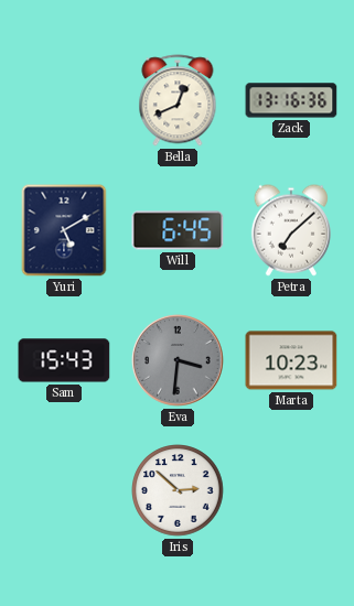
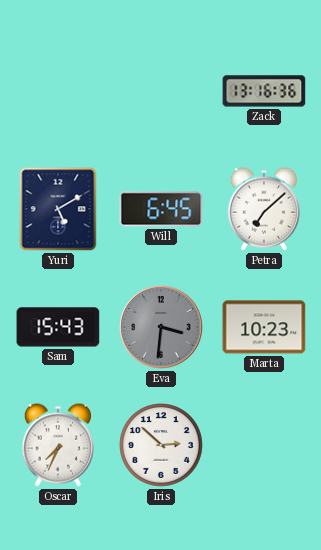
Bella: 12:41 -> none
Oscar: none -> 7:34
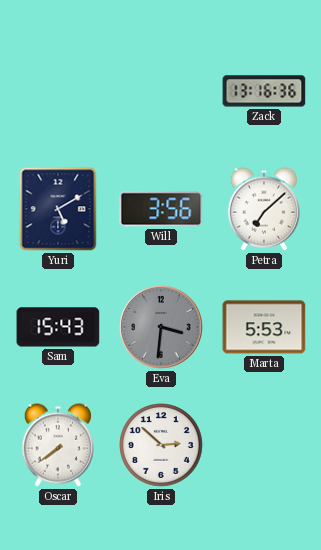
Will: 6:45 -> 3:56
Marta: 10:23 -> 5:53
Oscar: 7:34 -> 7:39
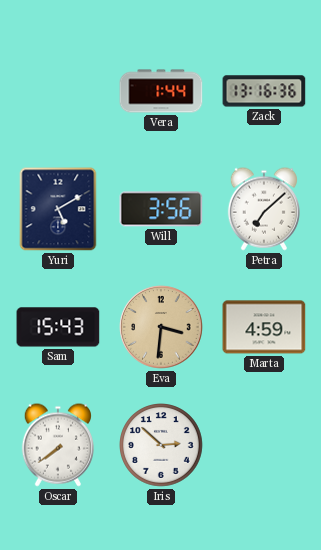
Vera: none -> 1:44
Eva dial: grey -> champagne
Marta: 5:53 -> 4:59
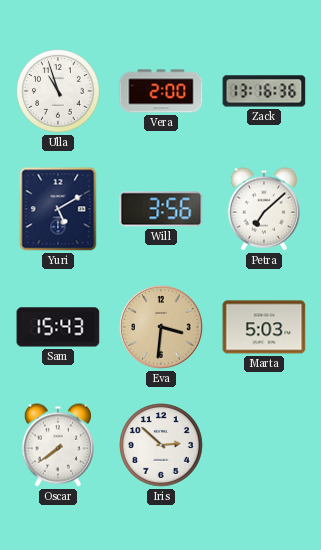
Ulla: none -> 10:57
Vera: 1:44 -> 2:00
Marta: 4:59 -> 5:03
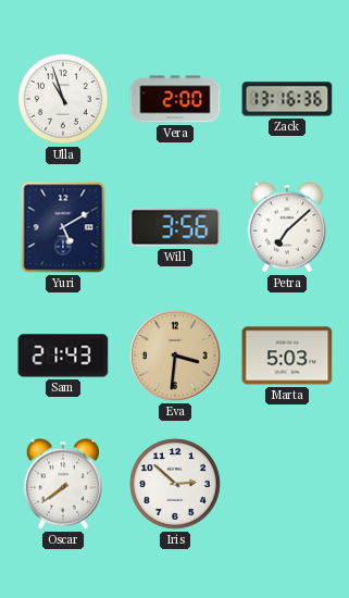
Sam: 15:43 -> 21:43
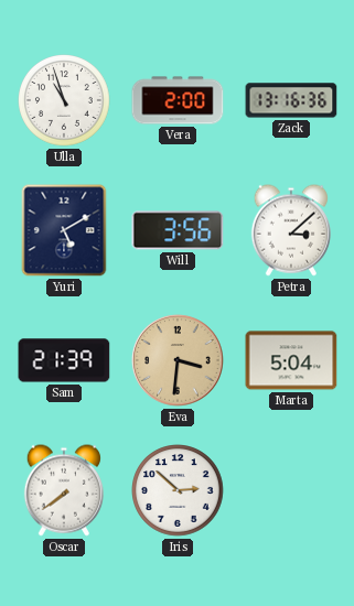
Petra: 7:08 -> 3:08
Sam: 21:43 -> 21:39
Marta: 5:03 -> 5:04
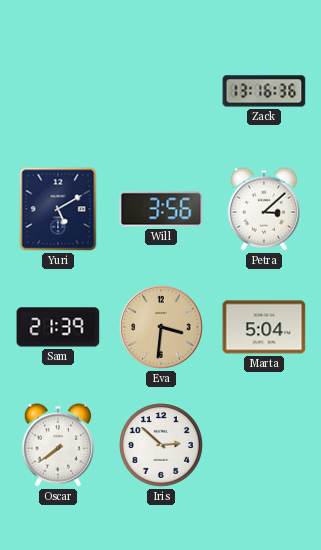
Ulla: 10:57 -> none
Vera: 2:00 -> none
